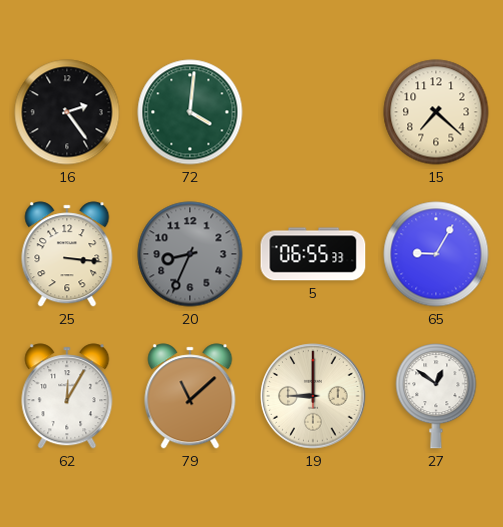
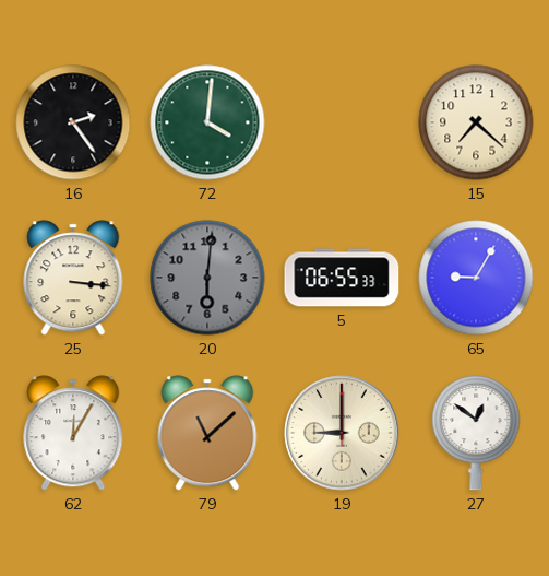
20: 8:34 -> 6:01
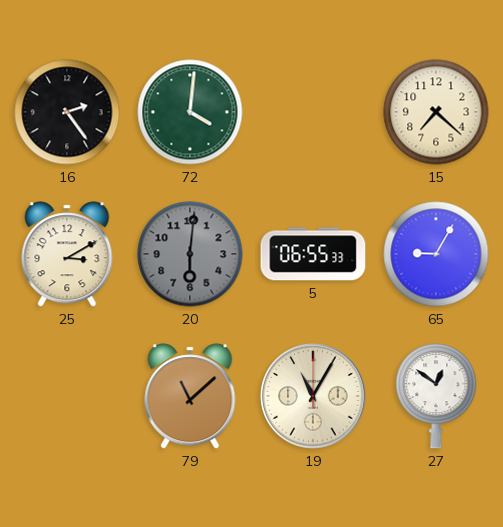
25: 3:16 -> 3:10
62: 12:05 -> none
19: 9:00 -> 11:05
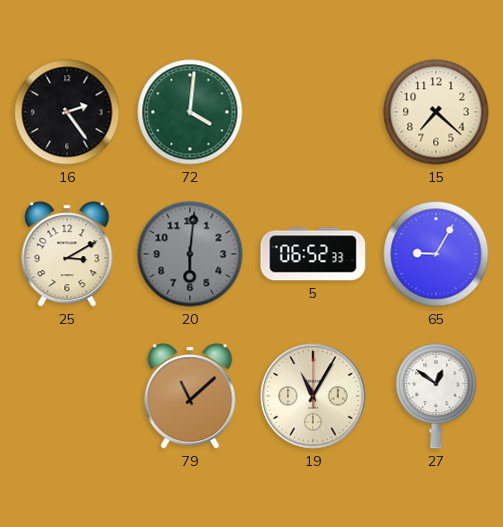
5: 06:55 -> 06:52
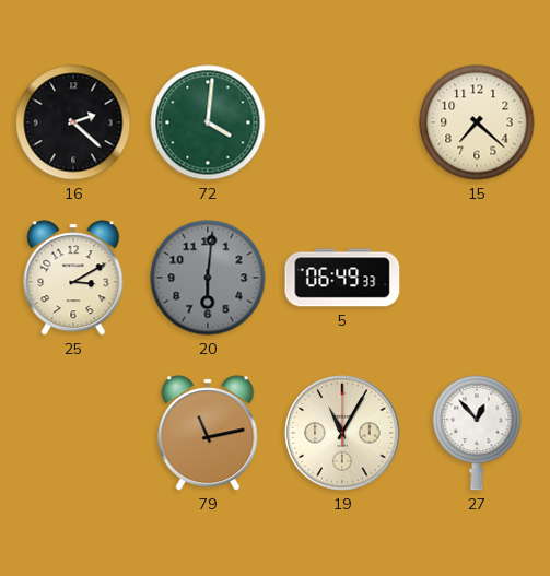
16: 2:24 -> 2:22
5: 06:52 -> 06:49
65: 9:05 -> none
79: 11:08 -> 11:13
27: 12:51 -> 12:53
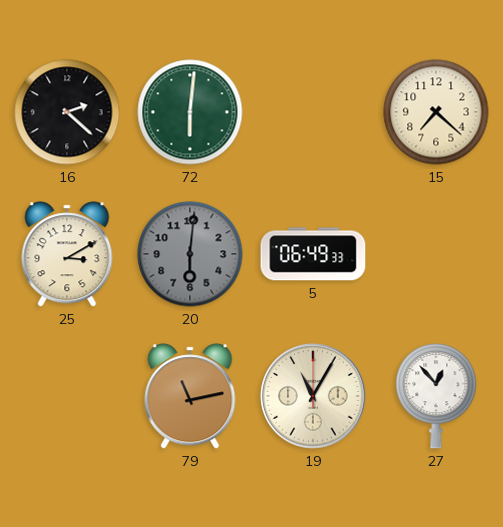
72: 4:01 -> 6:01
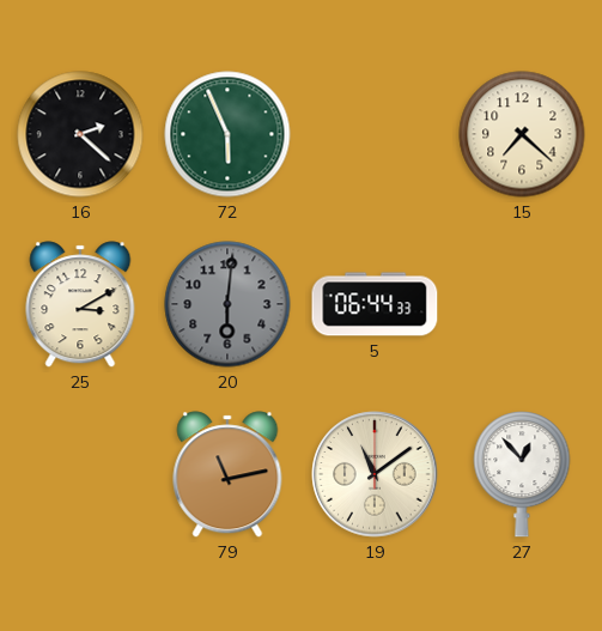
72: 6:01 -> 5:56
5: 06:49 -> 06:44
19: 11:05 -> 11:09
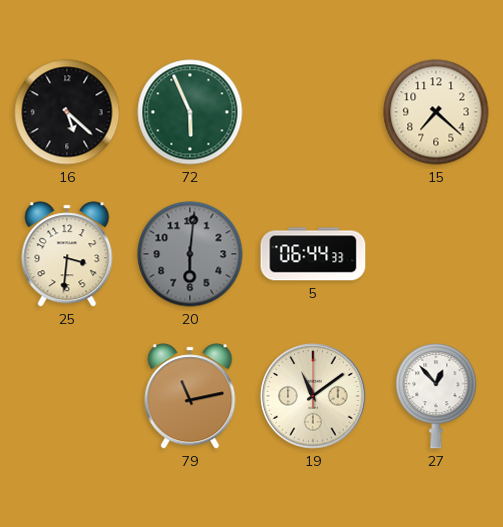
16: 2:22 -> 5:22
25: 3:10 -> 3:31
